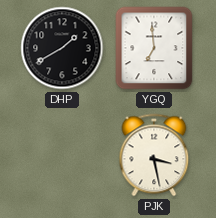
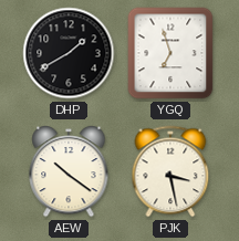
YGQ: 6:59 -> 6:57
AEW: none -> 10:21
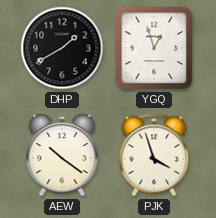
YGQ: 6:57 -> 12:57
PJK: 3:28 -> 3:57
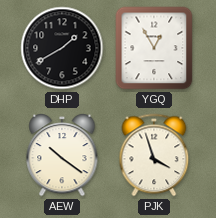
YGQ: 12:57 -> 12:55
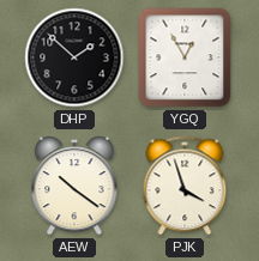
DHP: 1:40 -> 1:52
